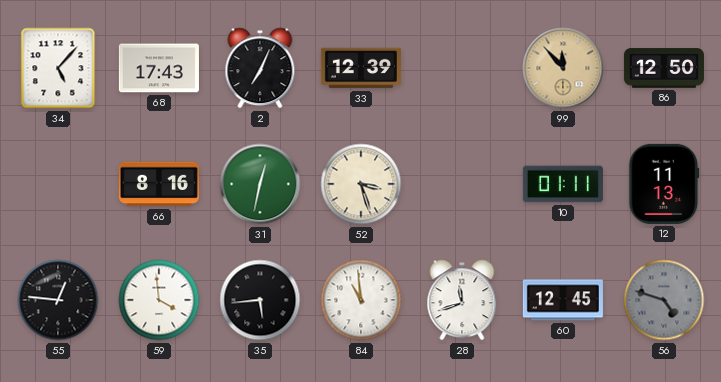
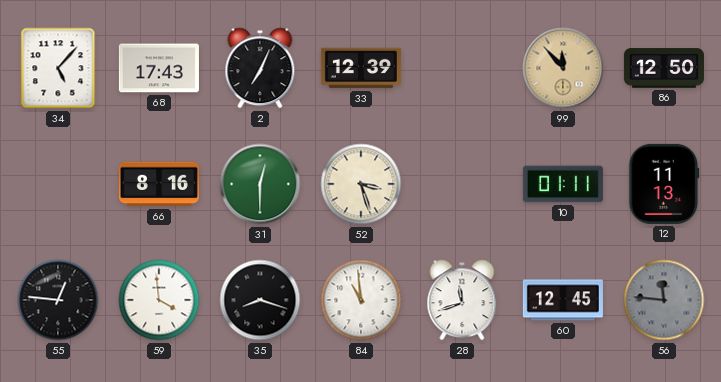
31: 12:32 -> 12:30
35: 5:44 -> 8:18
56: 4:48 -> 11:46
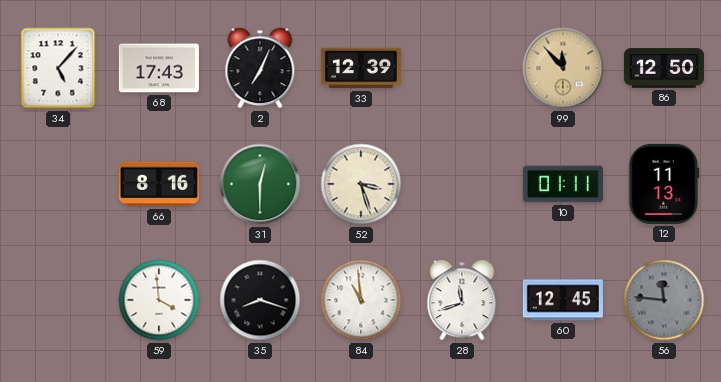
55: 12:46 -> none
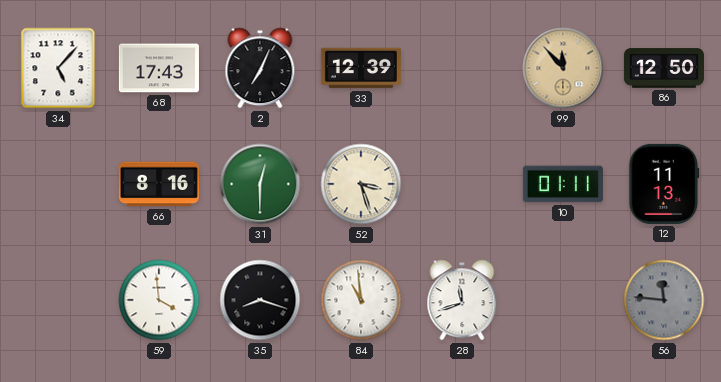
60: 12:45 -> none
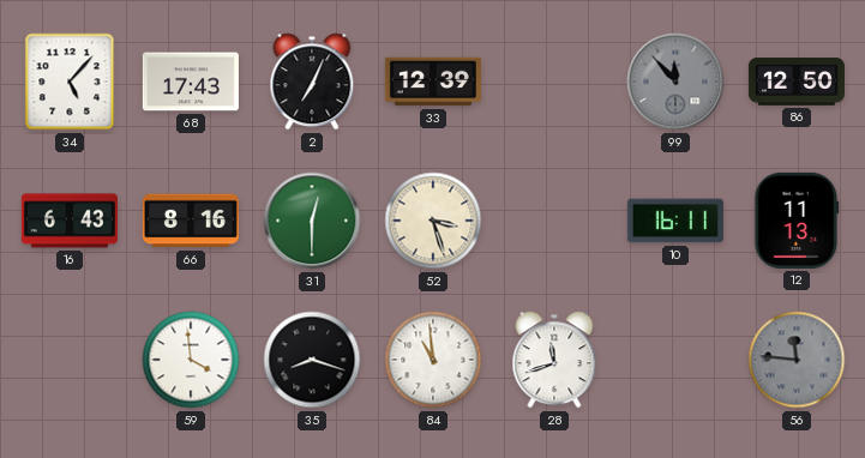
99 dial: champagne -> grey
16: none -> 6:43
10: 01:11 -> 16:11
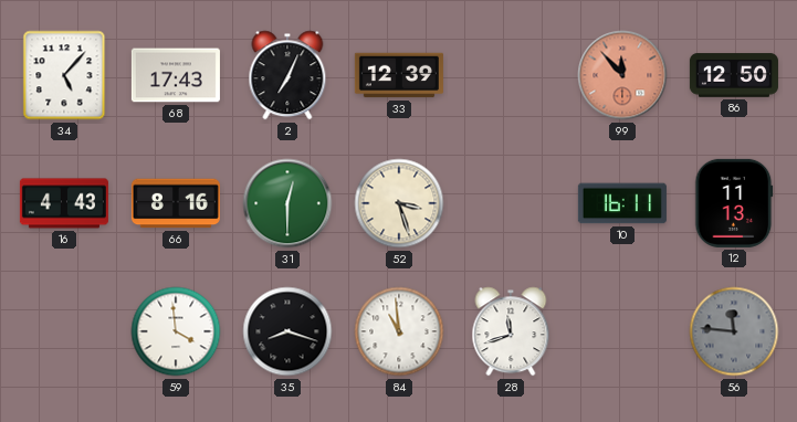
99 dial: grey -> salmon
16: 6:43 -> 4:43
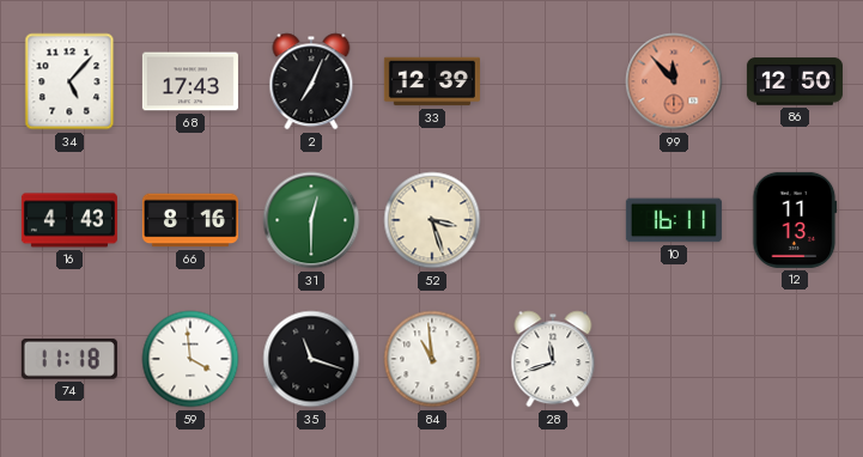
74: none -> 11:18
35: 8:18 -> 11:18
56: 11:46 -> none
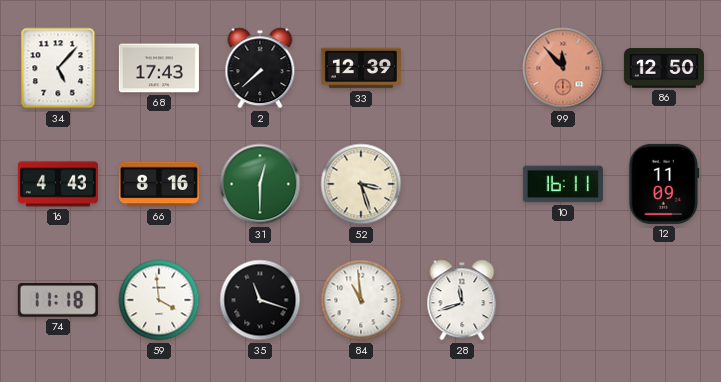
2: 7:04 -> 7:38
12: 11:13 -> 11:09
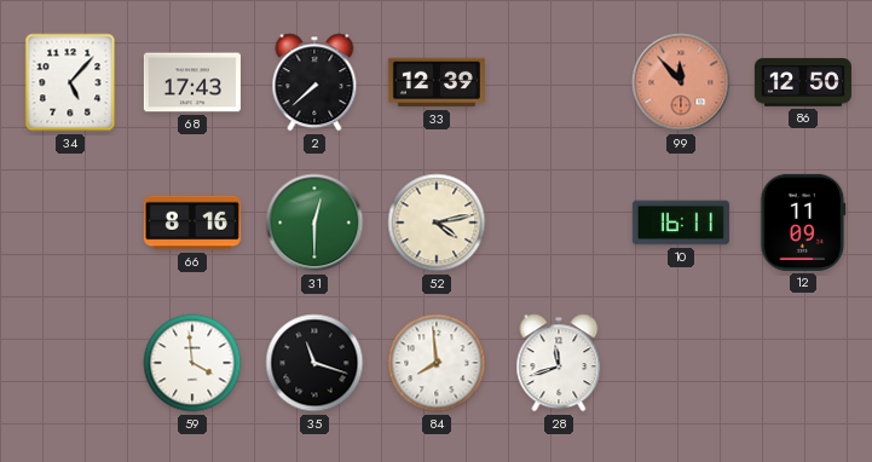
16: 4:43 -> none
52: 3:27 -> 4:13
74: 11:18 -> none
84: 10:59 -> 7:59
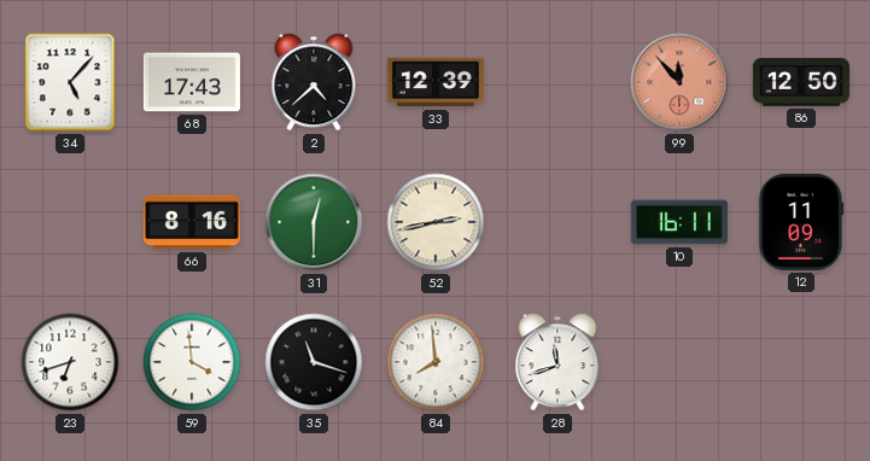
2: 7:38 -> 4:38
52: 4:13 -> 2:43
23: none -> 6:42
